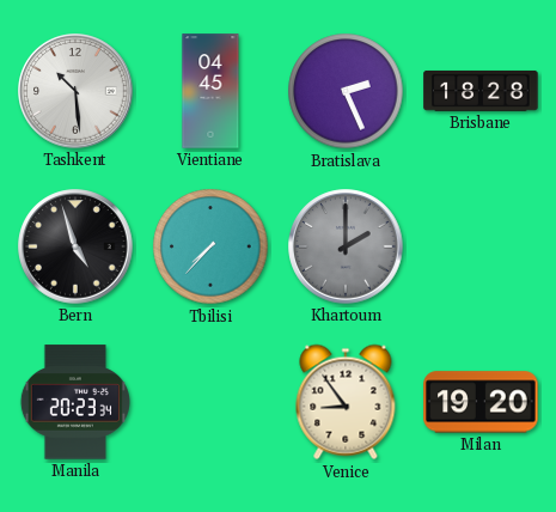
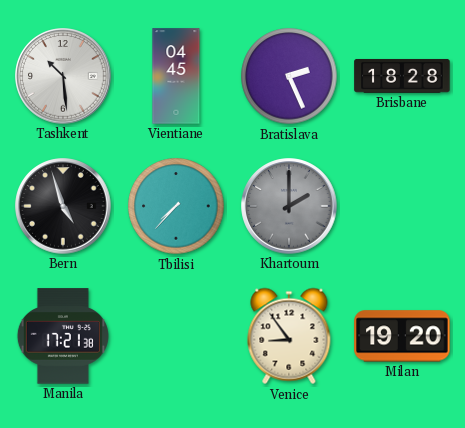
Manila: 20:23 -> 17:21
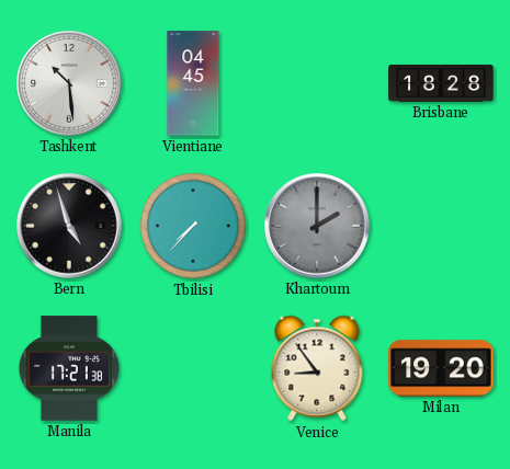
Bratislava: 2:26 -> none
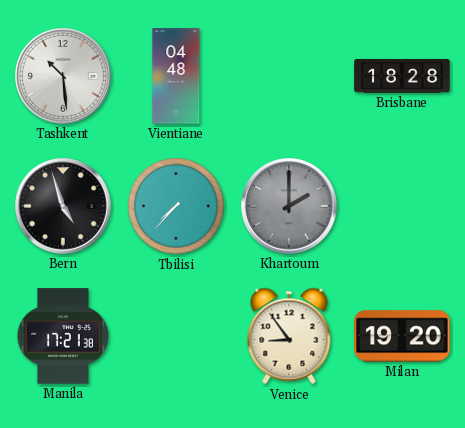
Vientiane: 04:45 -> 04:48
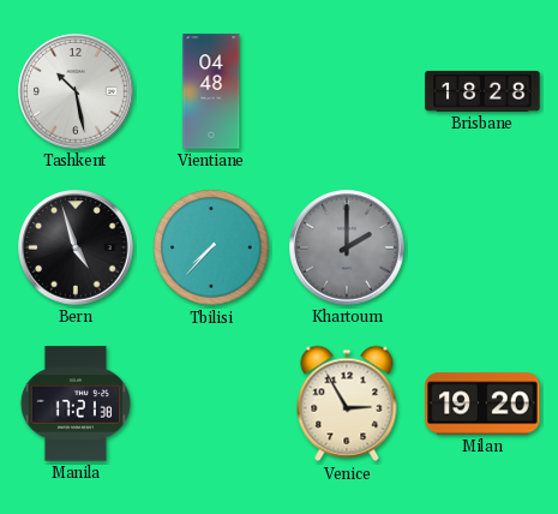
Tashkent: 10:29 -> 10:28
Venice: 8:54 -> 2:55
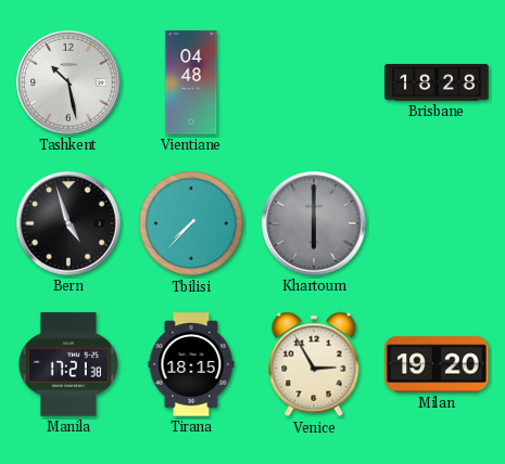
Khartoum: 2:00 -> 6:00
Tirana: none -> 18:15
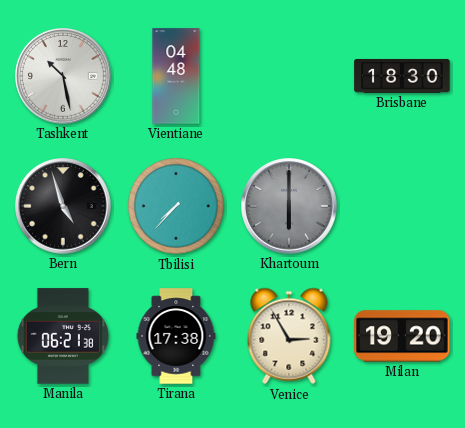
Brisbane: 18:28 -> 18:30
Manila: 17:21 -> 06:21
Tirana: 18:15 -> 17:38
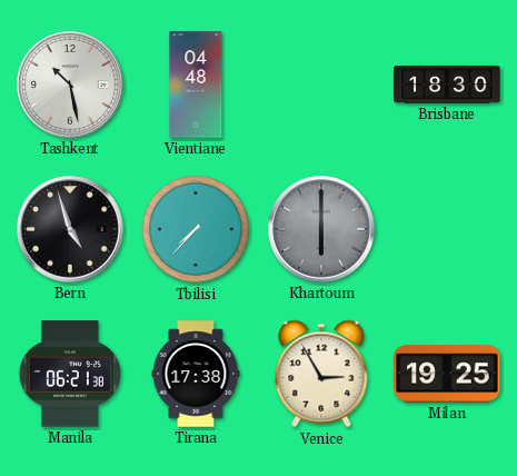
Milan: 19:20 -> 19:25
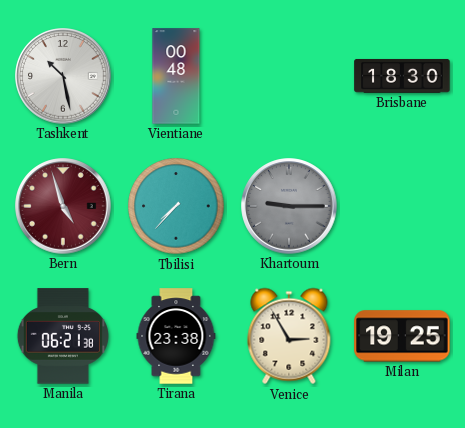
Vientiane: 04:48 -> 00:48
Bern dial: black -> burgundy
Khartoum: 6:00 -> 9:15
Tirana: 17:38 -> 23:38
